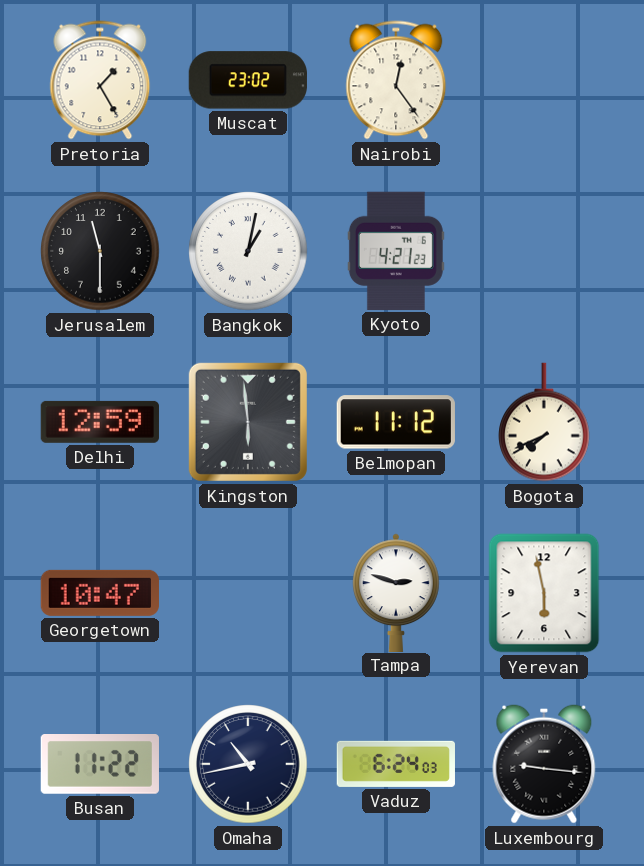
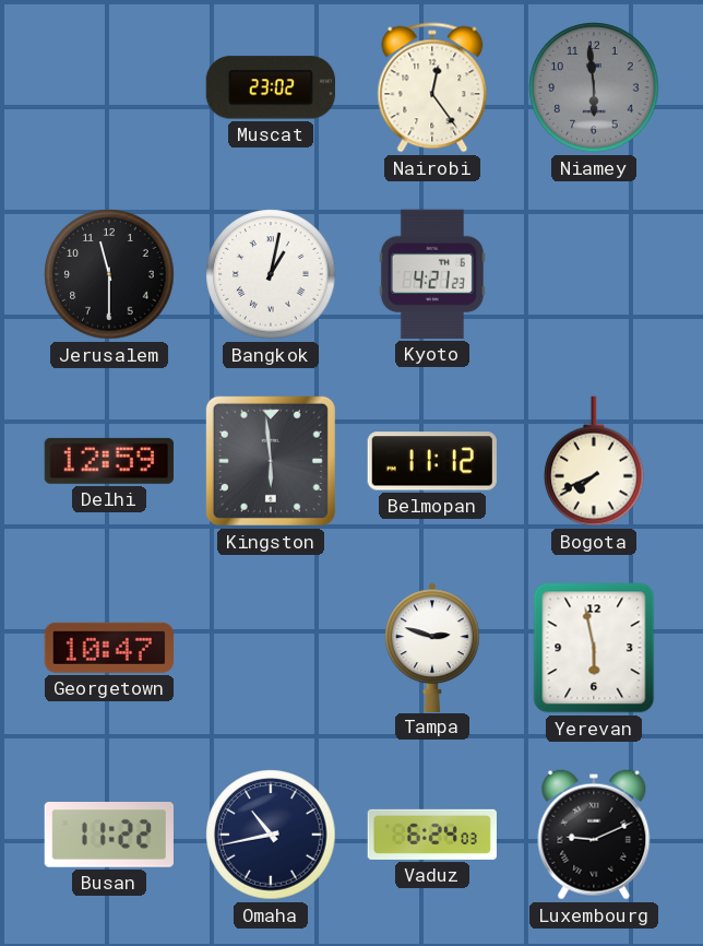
Pretoria: 1:25 -> none
Niamey: none -> 5:59
Luxembourg: 9:16 -> 9:11
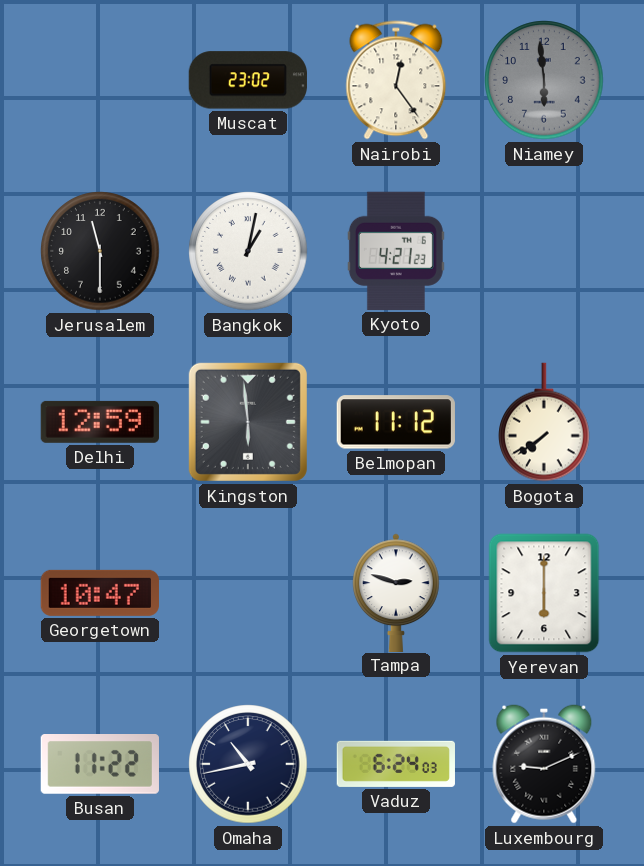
Bogota: 7:41 -> 7:39
Yerevan: 5:58 -> 6:00
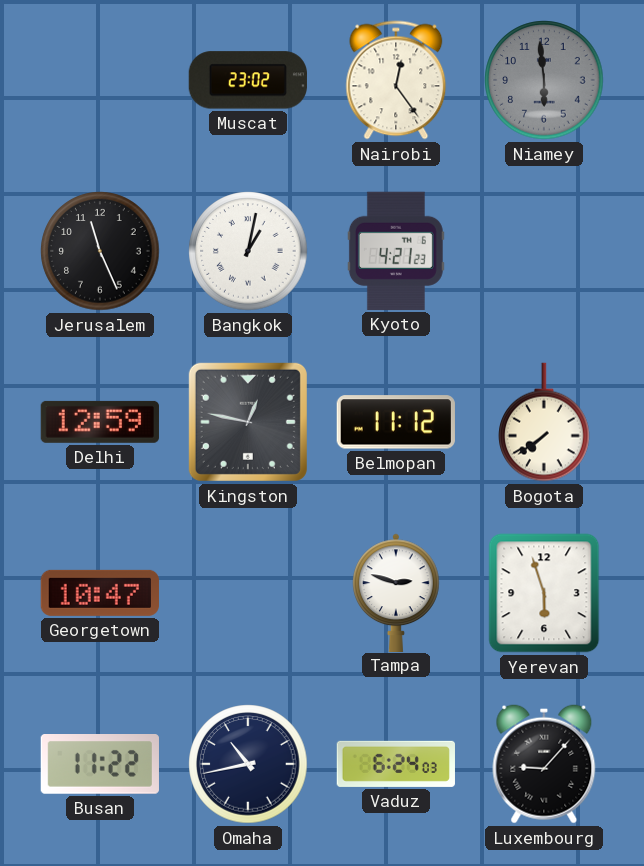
Jerusalem: 11:30 -> 11:26
Kingston: 5:59 -> 12:47
Yerevan: 6:00 -> 5:57
Luxembourg: 9:11 -> 9:07
